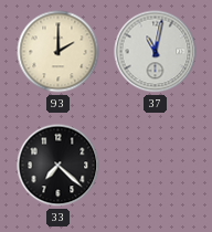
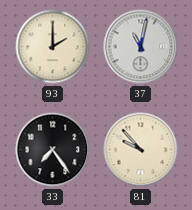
33: 7:22 -> 7:24
81: none -> 9:53
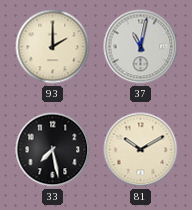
33: 7:24 -> 7:28
81: 9:53 -> 10:10
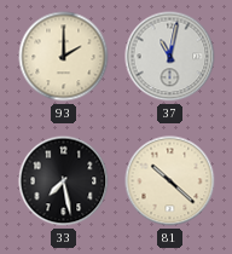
81: 10:10 -> 10:22
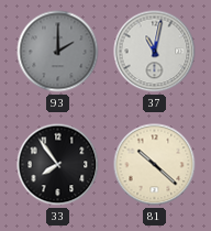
93 dial: cream -> grey
33: 7:28 -> 7:54
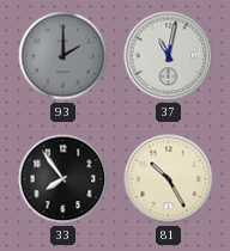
81: 10:22 -> 10:25
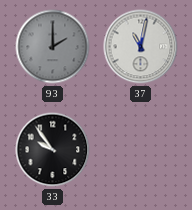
33: 7:54 -> 9:54
81: 10:25 -> none
